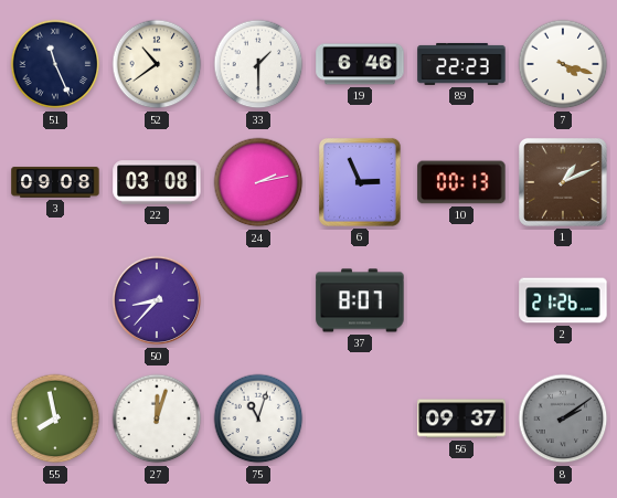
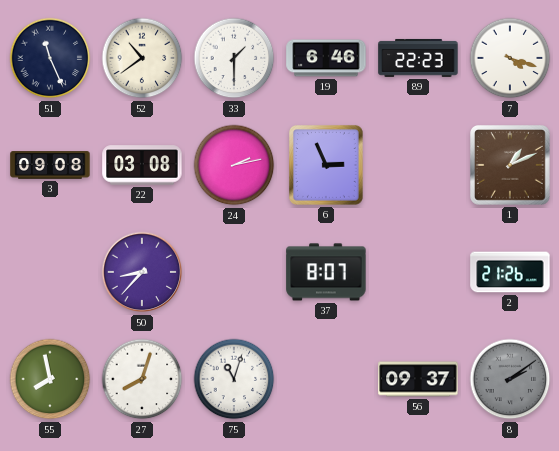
10: 00:13 -> none
27: 12:03 -> 8:03
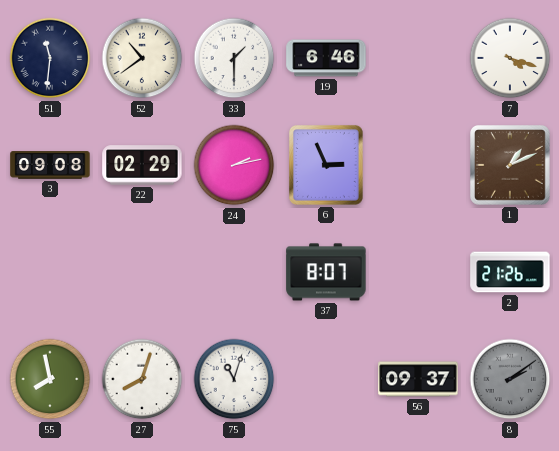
51: 11:26 -> 11:31
89: 22:23 -> none
22: 03:08 -> 02:29
50: 8:37 -> none
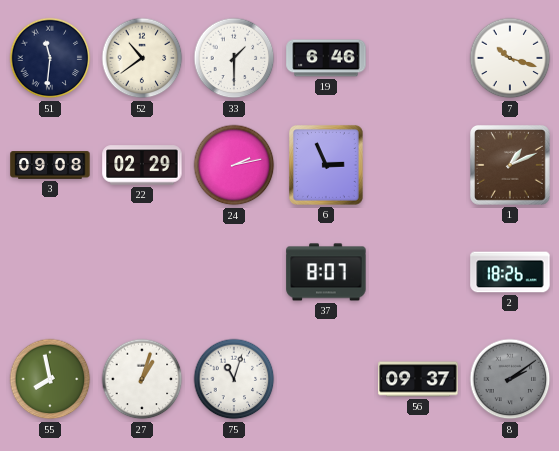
7: 4:18 -> 10:18
2: 21:26 -> 18:26
27: 8:03 -> 1:03
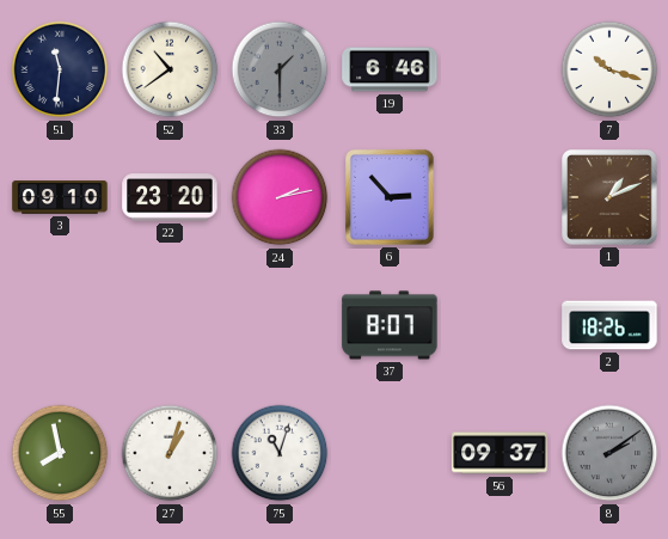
33 dial: white -> grey
3: 09:08 -> 09:10
22: 02:29 -> 23:20
6: 2:56 -> 2:53
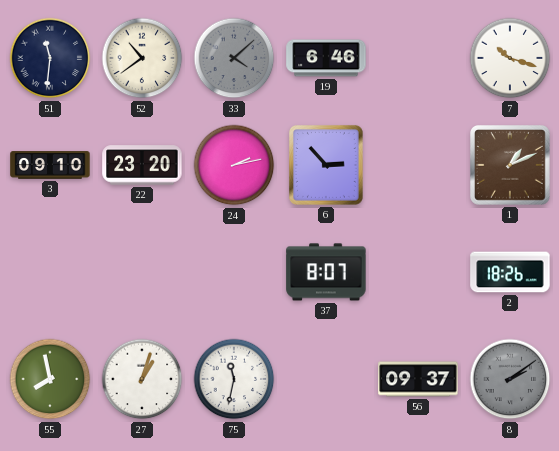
33: 1:30 -> 4:08
75: 11:03 -> 11:32
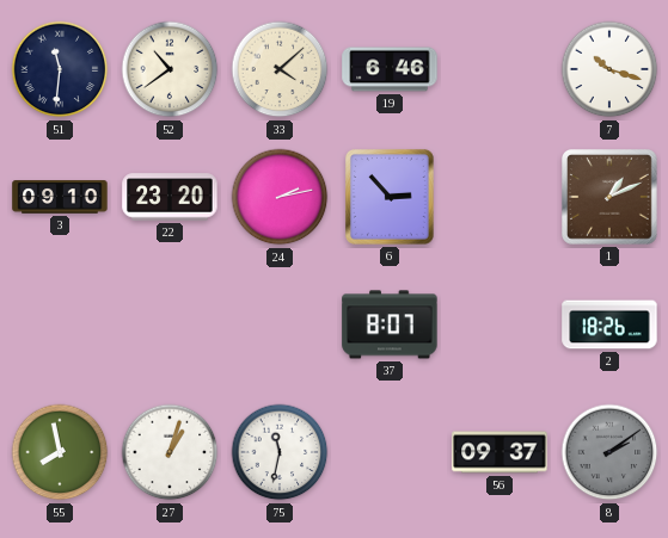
33 dial: grey -> cream
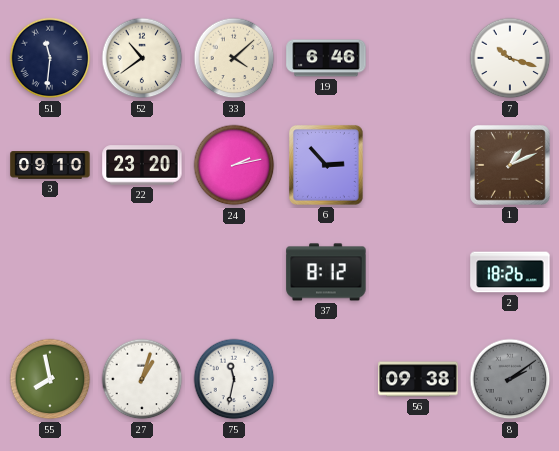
37: 8:07 -> 8:12
56: 09:37 -> 09:38
